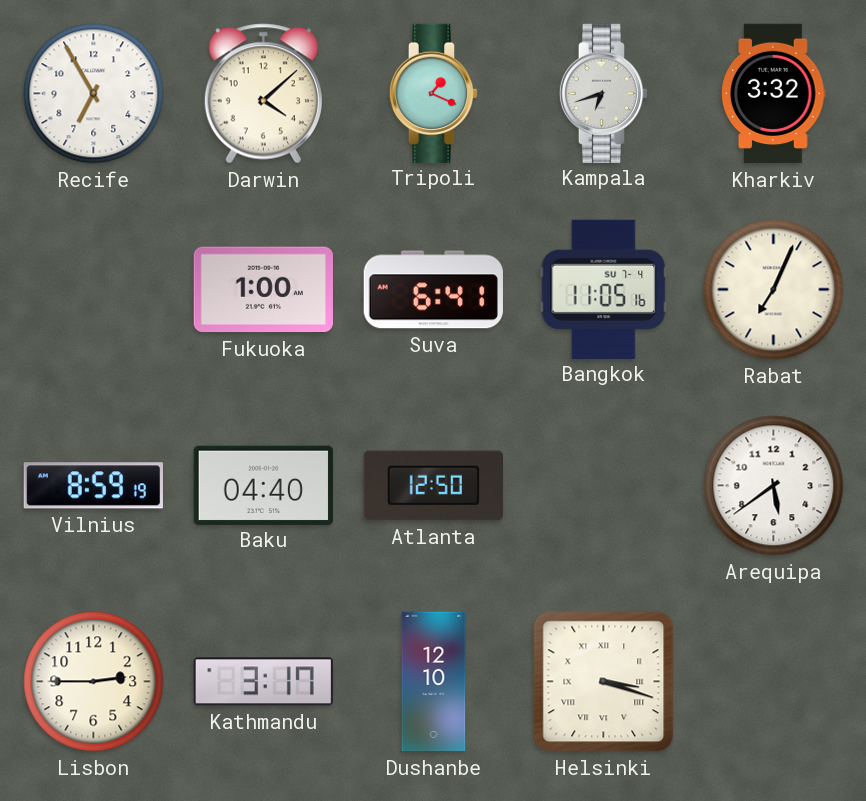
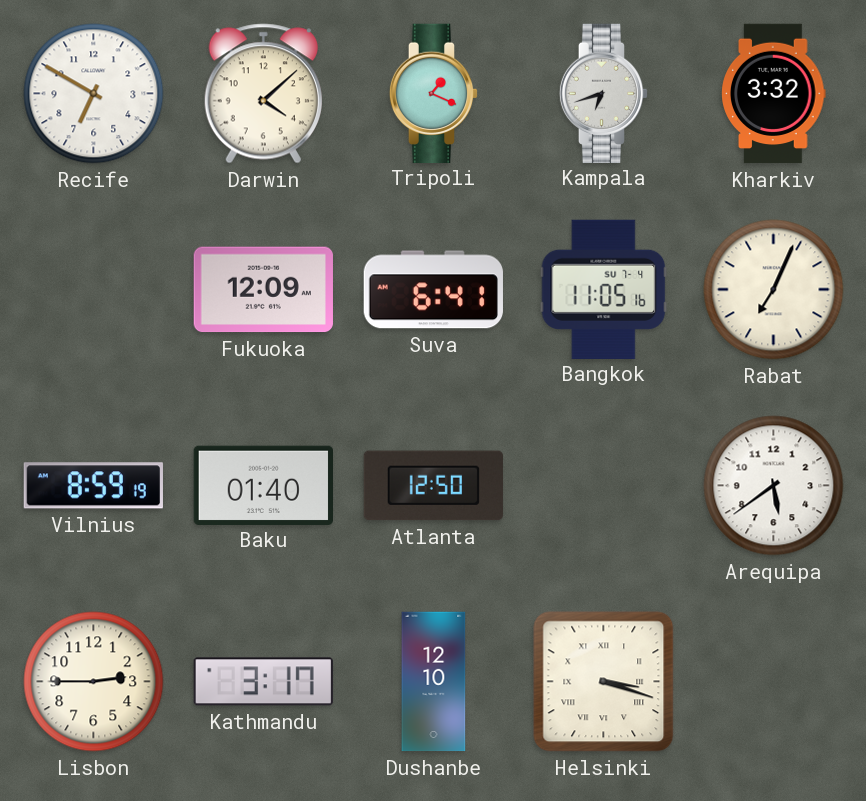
Recife: 6:55 -> 6:50
Fukuoka: 1:00 -> 12:09
Baku: 04:40 -> 01:40
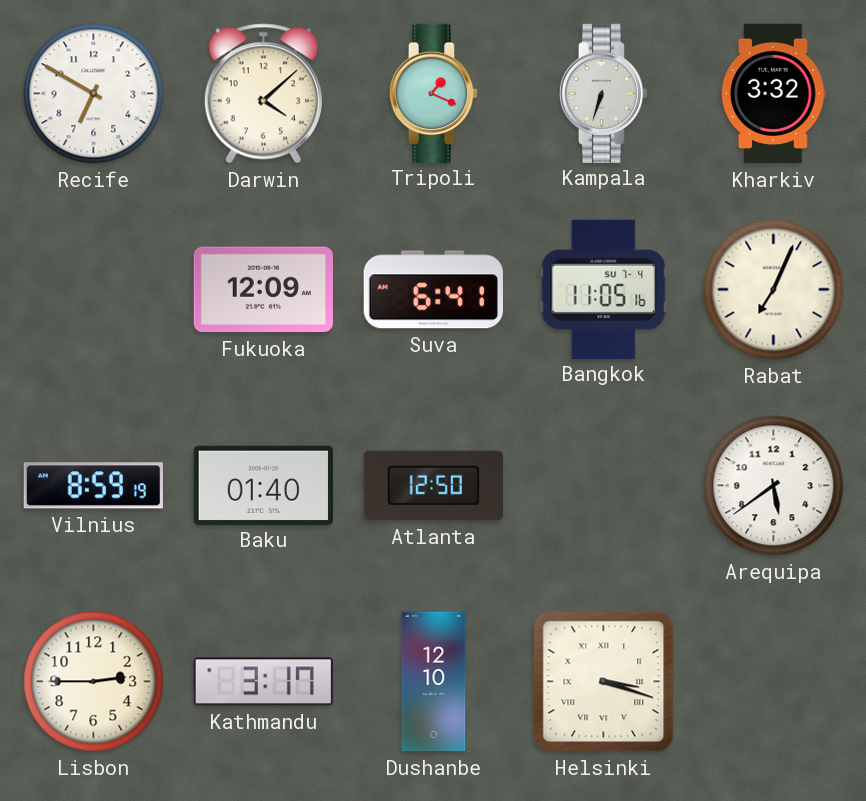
Kampala: 6:42 -> 6:33
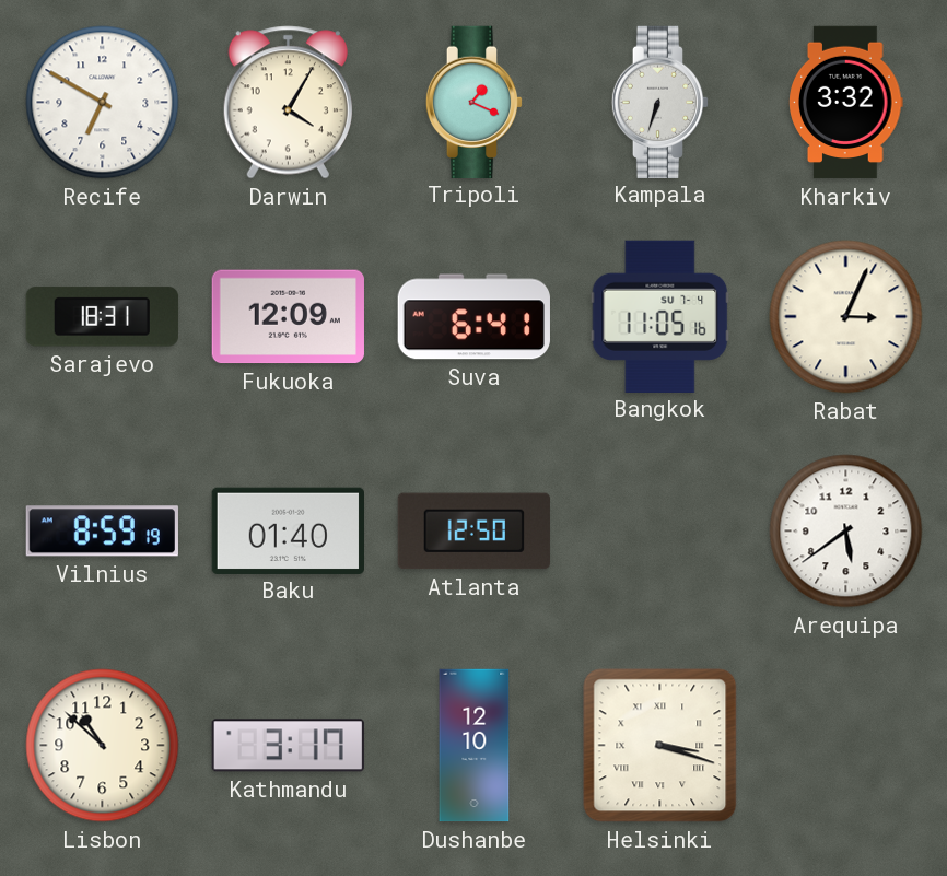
Darwin: 4:08 -> 4:05
Sarajevo: none -> 18:31
Rabat: 7:04 -> 3:04
Lisbon: 2:45 -> 10:52
